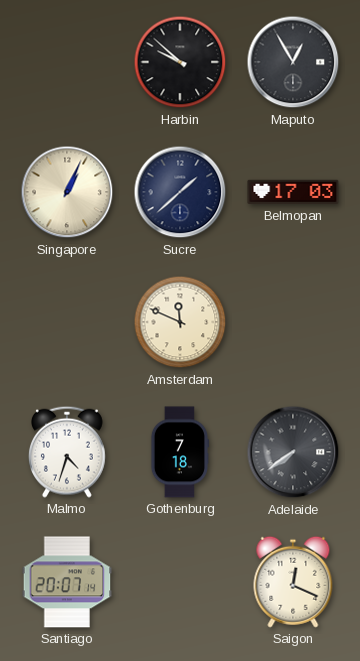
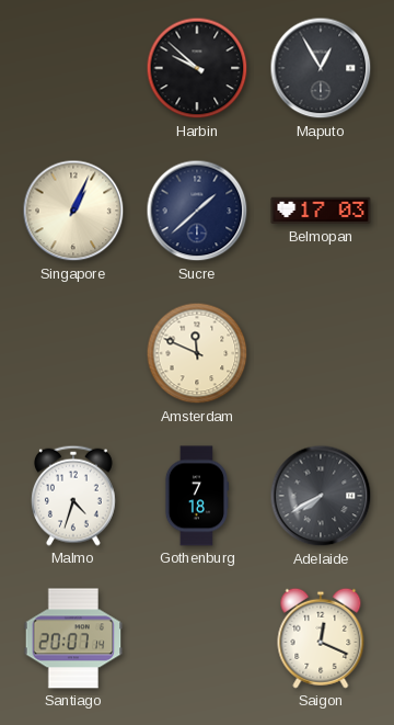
Adelaide: 7:39 -> 7:40
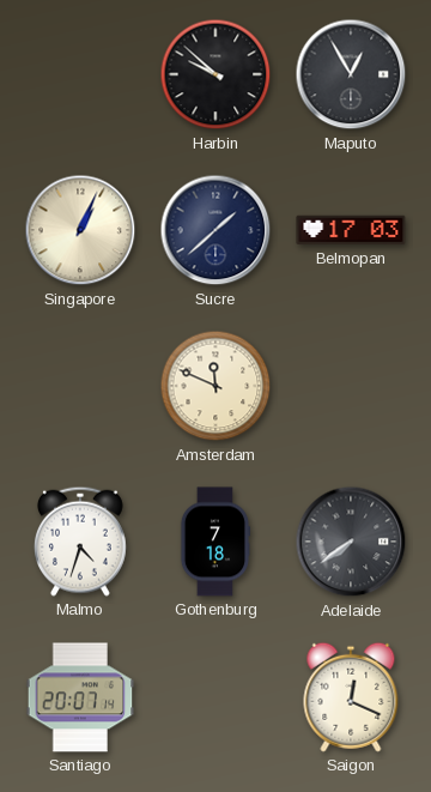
Adelaide: 7:40 -> 7:39
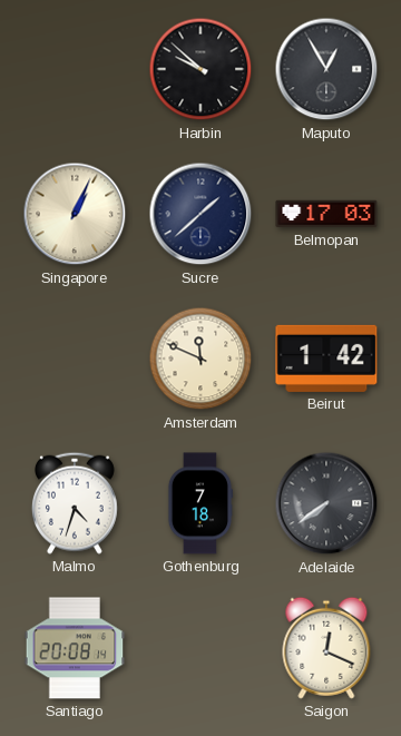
Beirut: none -> 1:42
Santiago: 20:07 -> 20:08
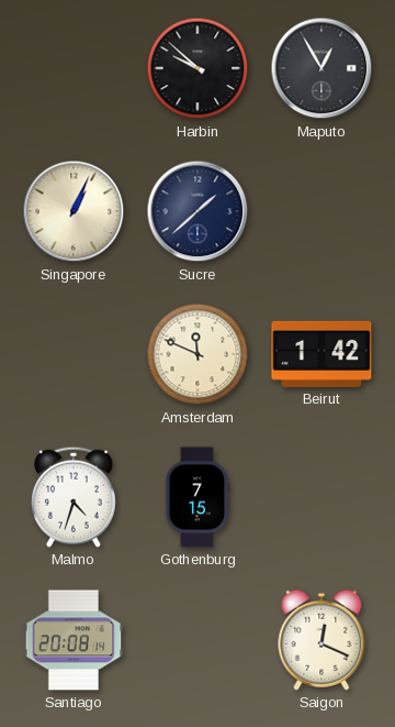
Belmopan: 17:03 -> none
Gothenburg: 7:18 -> 7:15
Adelaide: 7:39 -> none
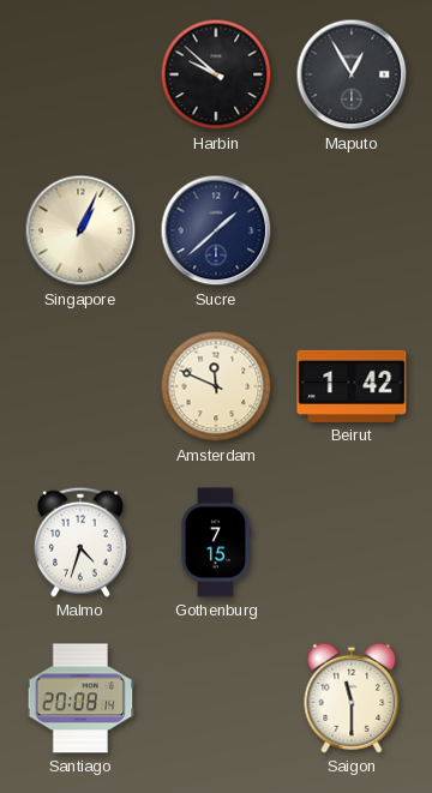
Saigon: 12:19 -> 11:30
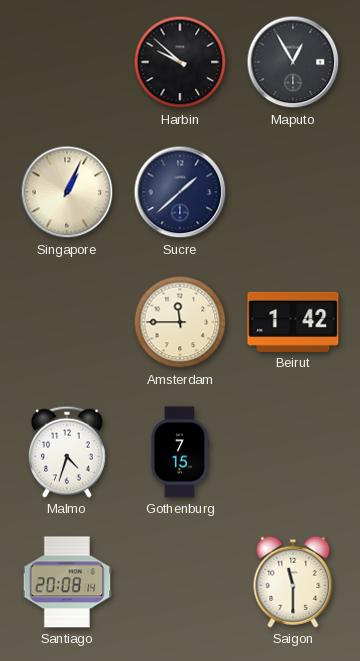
Amsterdam: 11:49 -> 11:45
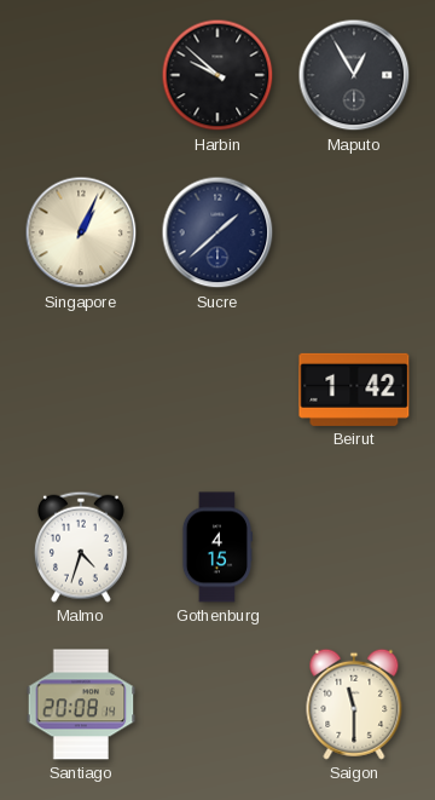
Amsterdam: 11:45 -> none
Gothenburg: 7:15 -> 4:15
